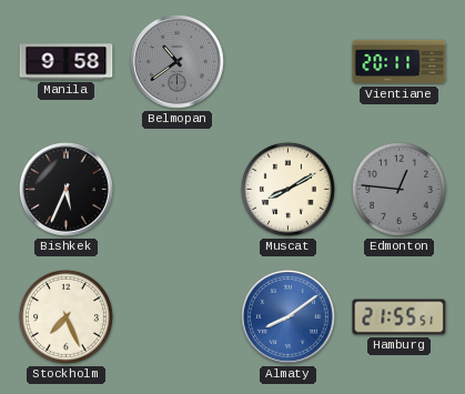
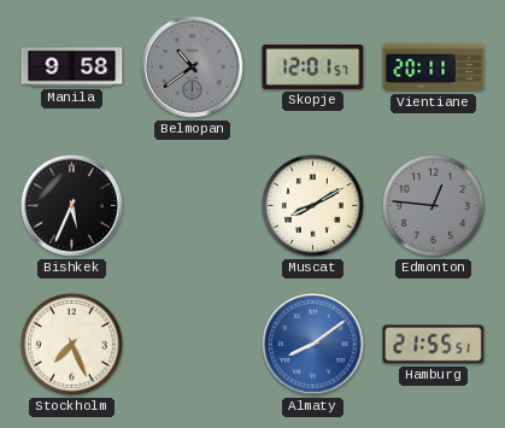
Skopje: none -> 12:01
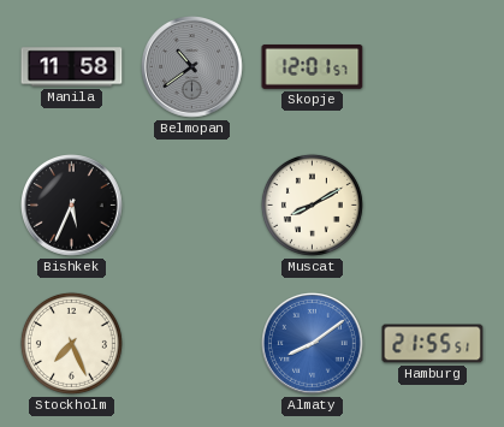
Manila: 9:58 -> 11:58
Vientiane: 20:11 -> none
Edmonton: 12:46 -> none
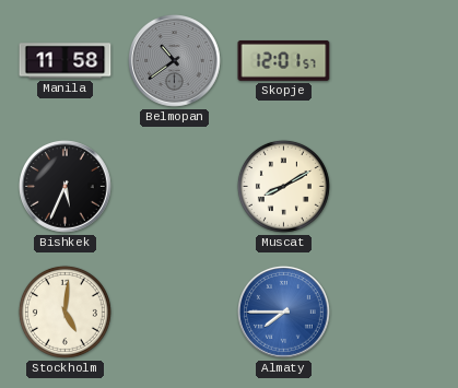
Stockholm: 7:26 -> 5:01
Almaty: 8:09 -> 7:45
Hamburg: 21:55 -> none
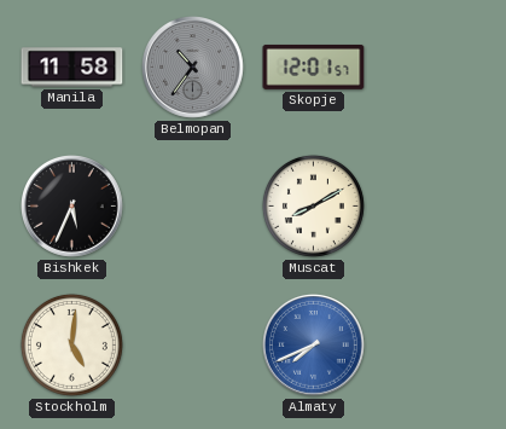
Belmopan: 10:39 -> 10:36
Almaty: 7:45 -> 7:41
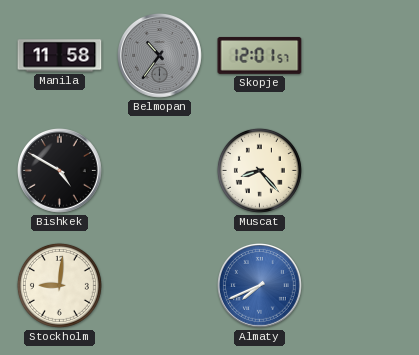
Bishkek: 5:34 -> 4:50
Muscat: 8:10 -> 8:23
Stockholm: 5:01 -> 9:01
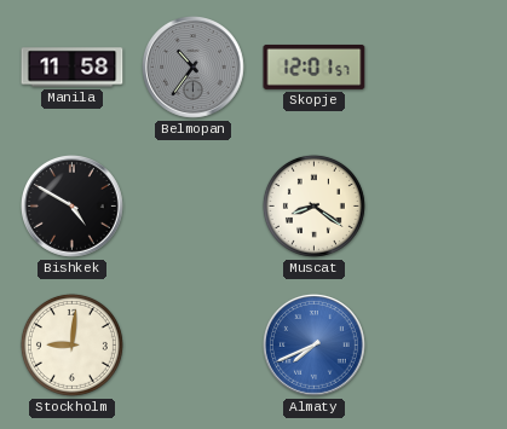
Muscat: 8:23 -> 8:21
